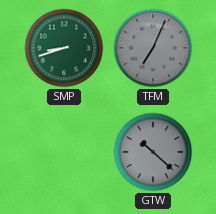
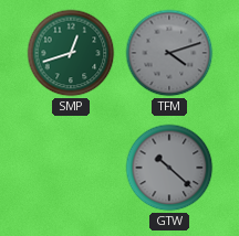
SMP: 8:42 -> 12:42
TFM: 7:04 -> 4:12
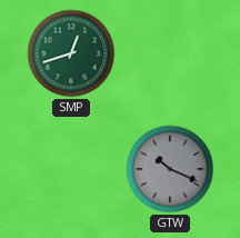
TFM: 4:12 -> none
GTW: 10:22 -> 10:19
